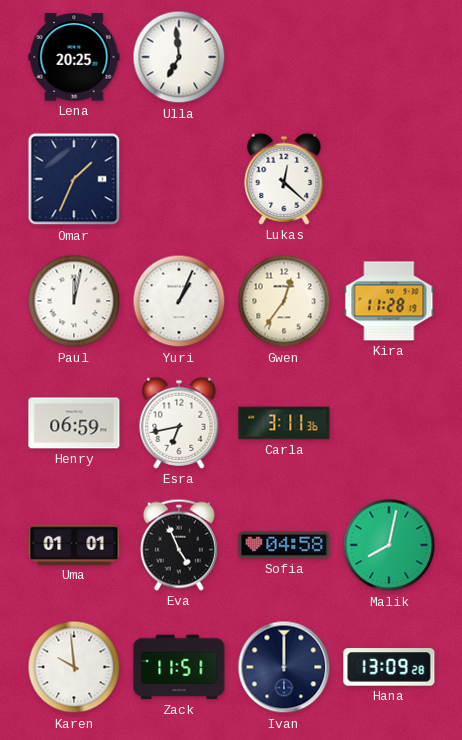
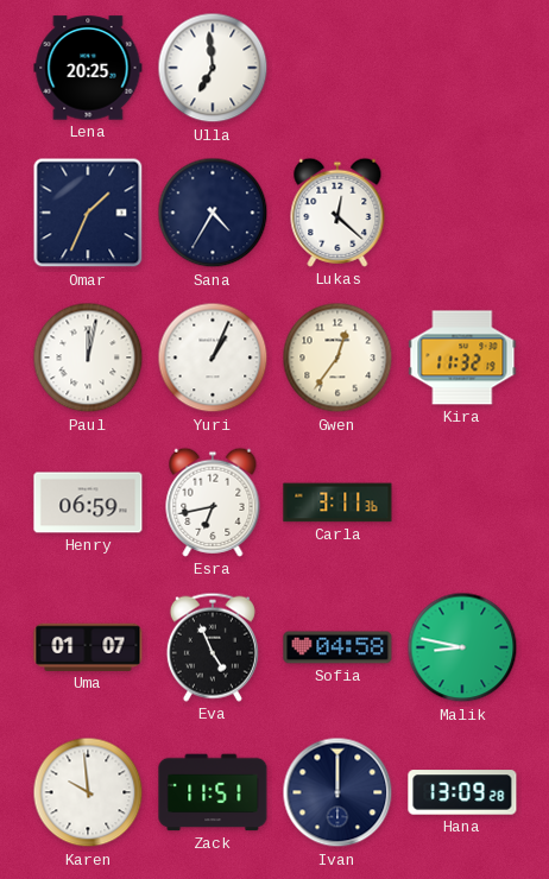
Sana: none -> 4:35
Kira: 11:28 -> 11:32
Uma: 01:01 -> 01:07
Malik: 8:02 -> 8:47
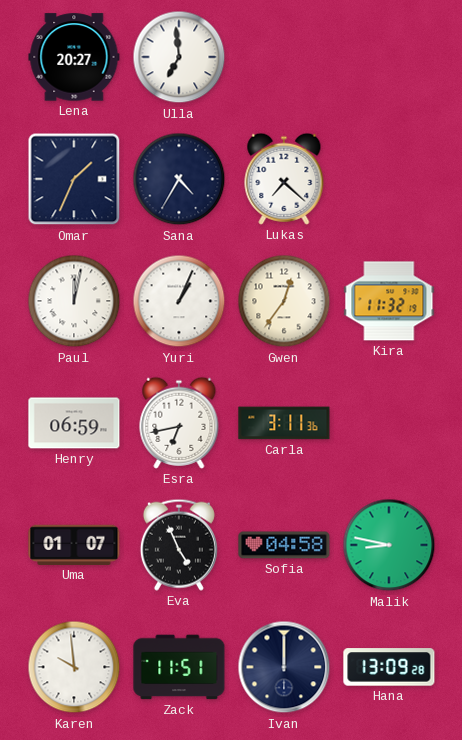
Lena: 20:25 -> 20:27
Lukas: 12:22 -> 7:22
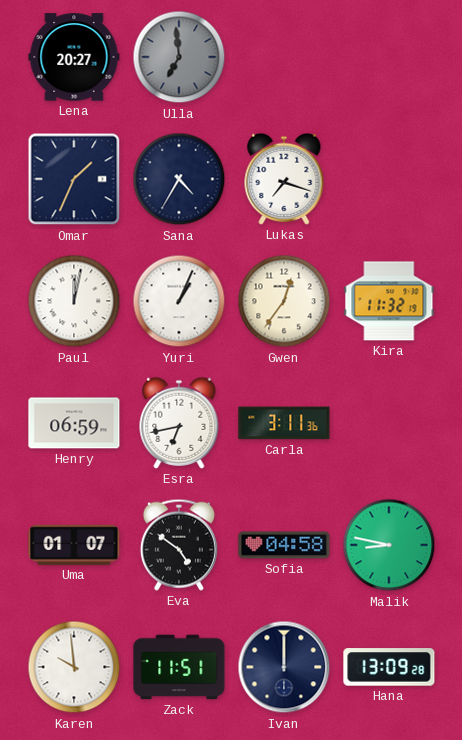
Ulla dial: white -> grey
Lukas: 7:22 -> 7:18
Eva: 4:56 -> 4:51
